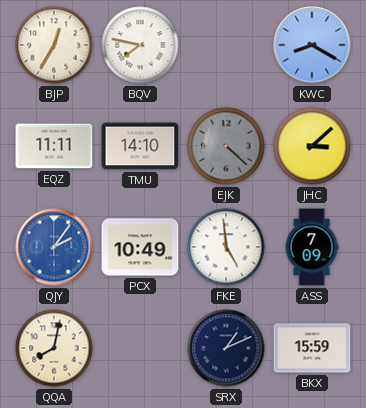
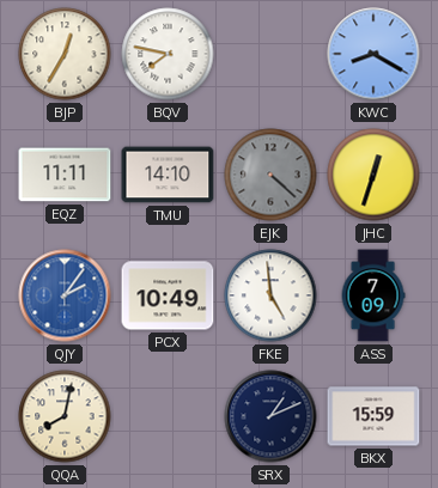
JHC: 3:08 -> 12:33
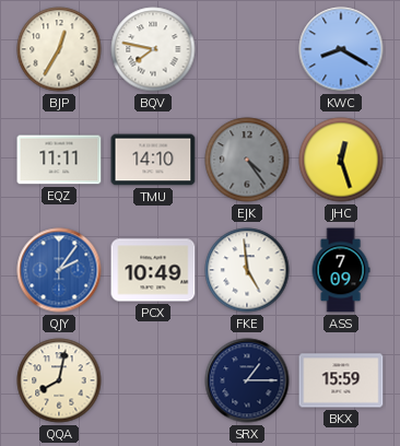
EJK: 4:22 -> 4:24
JHC: 12:33 -> 12:27
SRX: 1:11 -> 1:15
